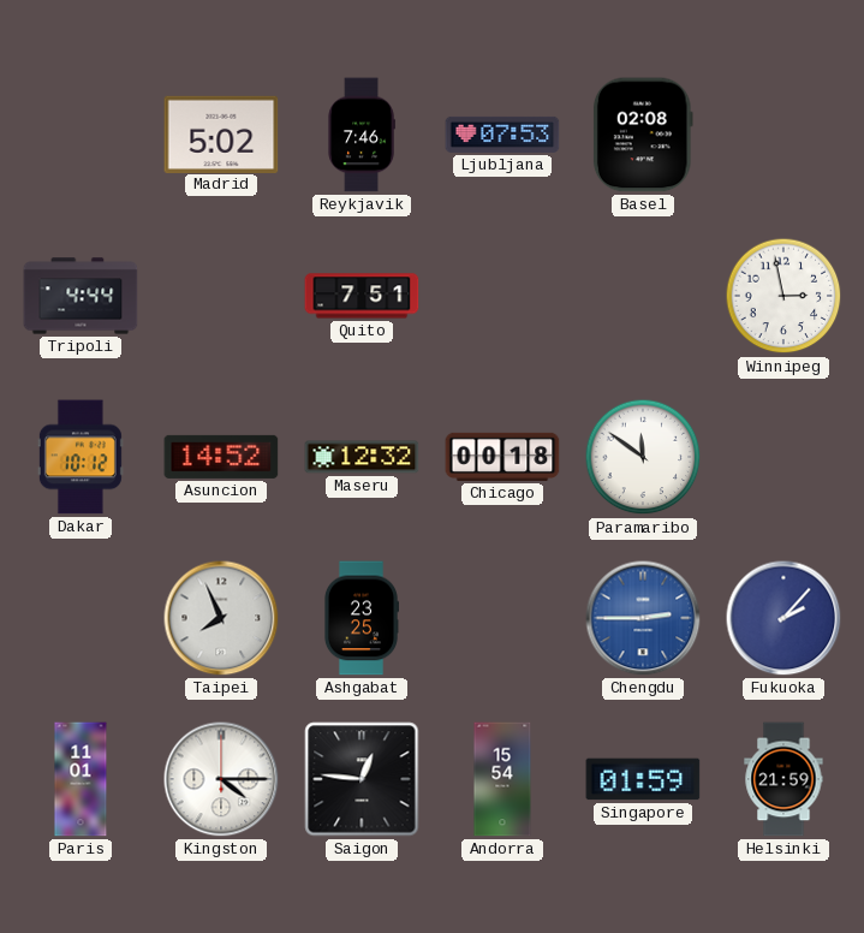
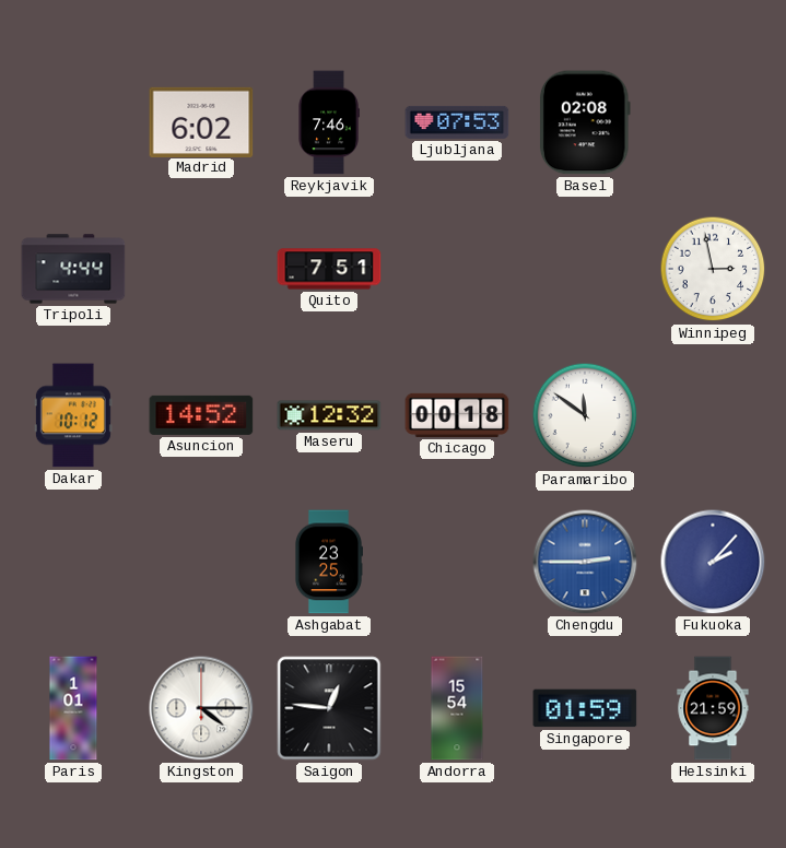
Madrid: 5:02 -> 6:02
Taipei: 7:56 -> none
Paris: 11:01 -> 1:01
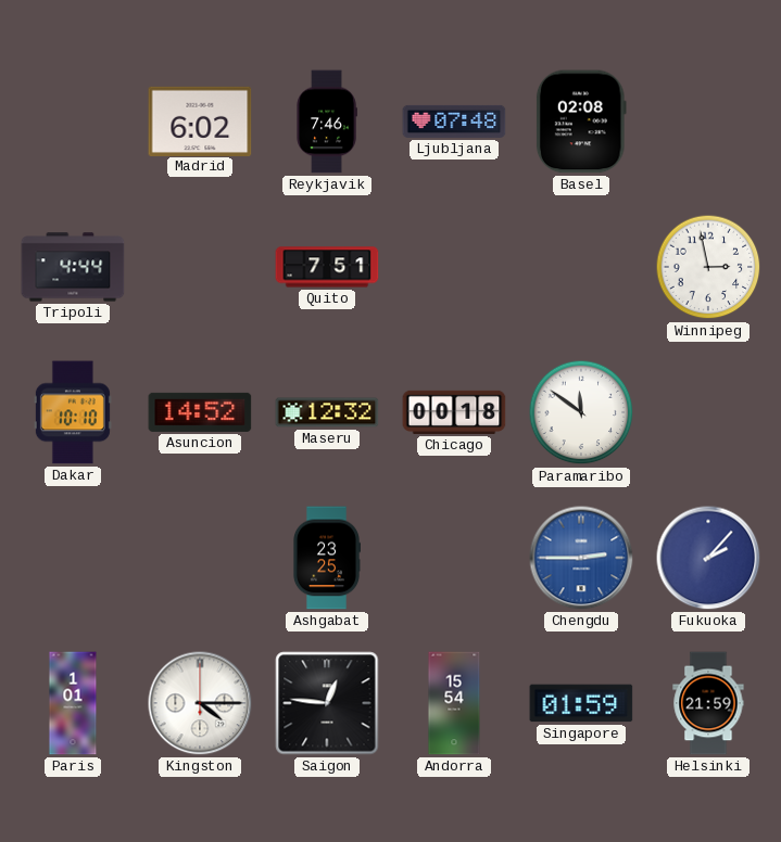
Ljubljana: 07:53 -> 07:48
Dakar: 10:12 -> 10:10
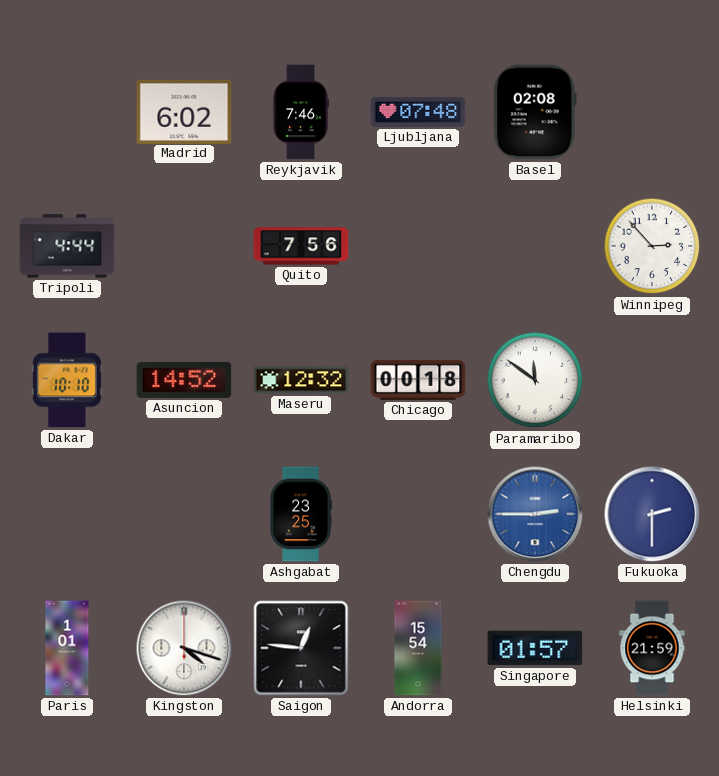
Quito: 7:51 -> 7:56
Winnipeg: 2:58 -> 2:53
Fukuoka: 2:07 -> 2:30
Kingston: 4:15 -> 4:18
Singapore: 01:59 -> 01:57
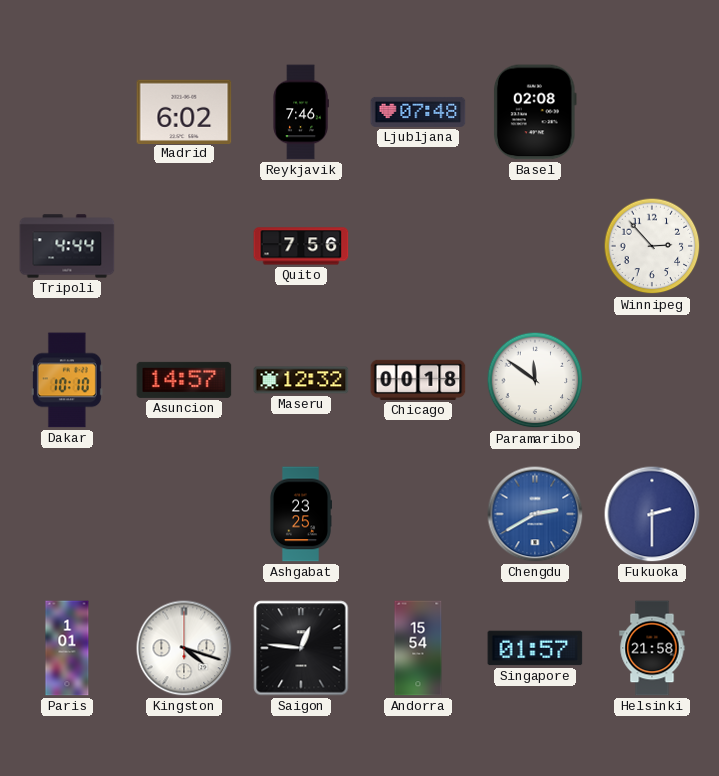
Asuncion: 14:52 -> 14:57
Chengdu: 2:45 -> 2:40
Helsinki: 21:59 -> 21:58
